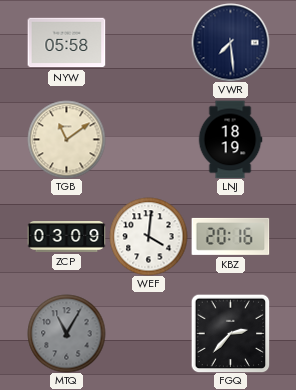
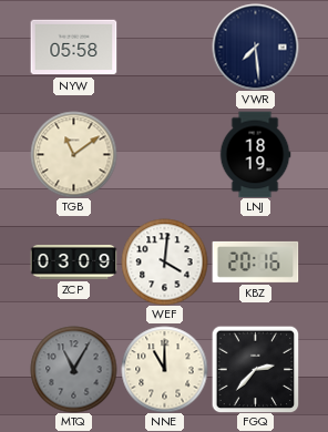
NNE: none -> 11:00
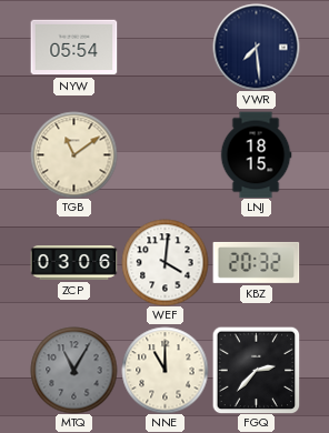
NYW: 05:58 -> 05:54
LNJ: 18:19 -> 18:15
ZCP: 03:09 -> 03:06
KBZ: 20:16 -> 20:32
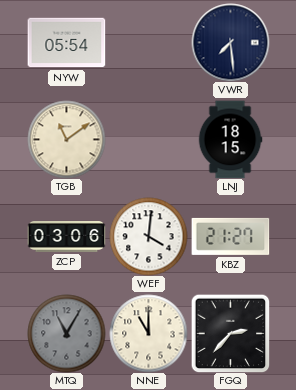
KBZ: 20:32 -> 21:27
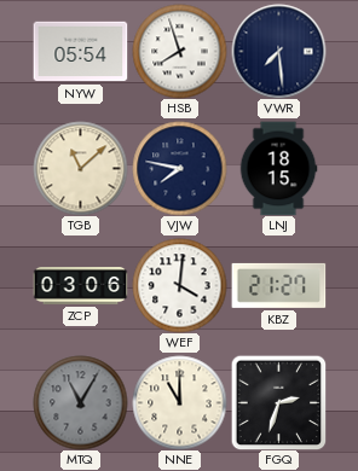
HSB: none -> 7:57
TGB: 11:09 -> 11:08
VJW: none -> 7:47
FGQ: 2:37 -> 2:33
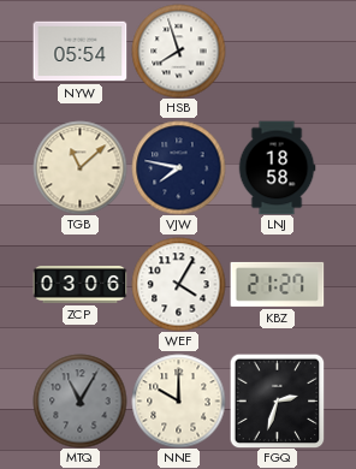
VWR: 7:29 -> none
LNJ: 18:15 -> 18:58
WEF: 4:01 -> 4:05
NNE: 11:00 -> 10:00
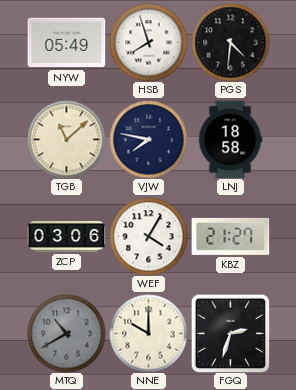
NYW: 05:54 -> 05:49
PGS: none -> 4:31
MTQ: 11:05 -> 10:40
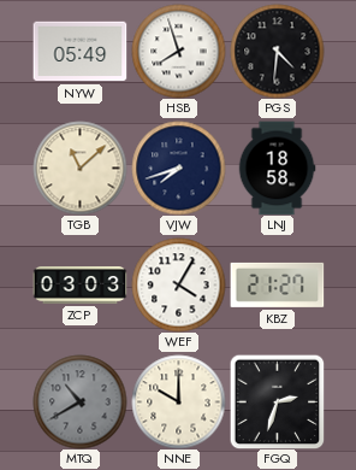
VJW: 7:47 -> 7:42
ZCP: 03:06 -> 03:03
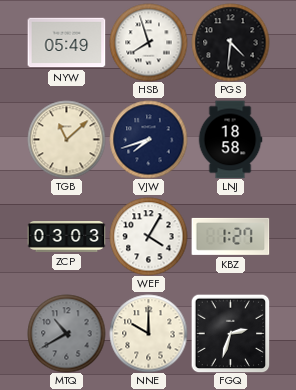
KBZ: 21:27 -> 1:27
